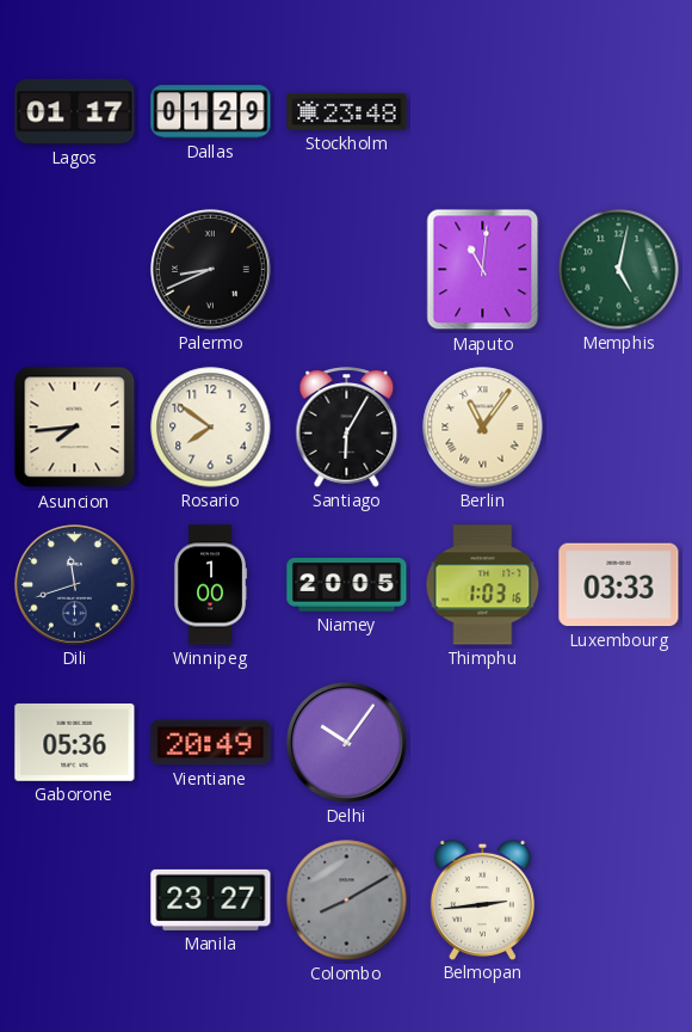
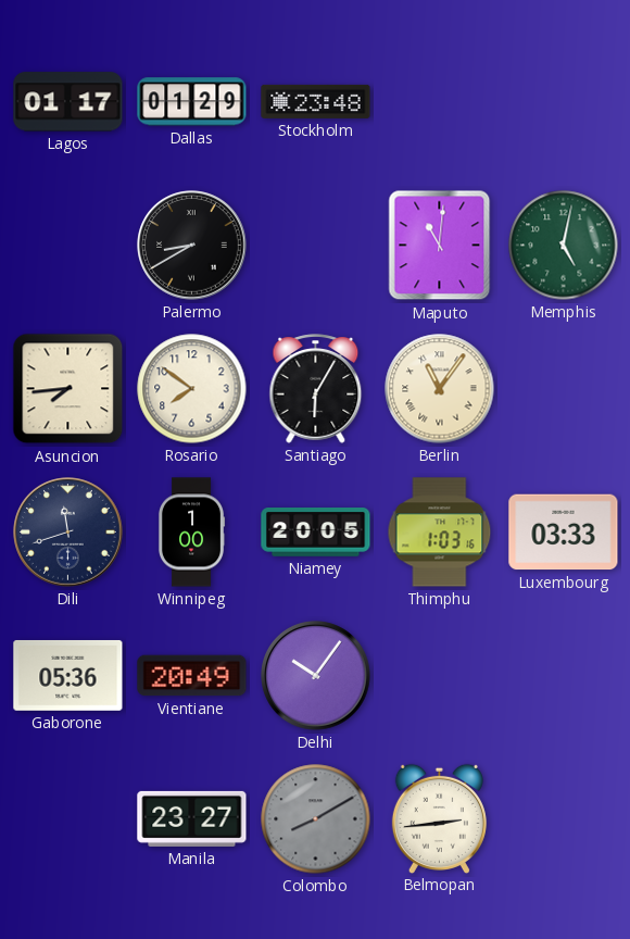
Palermo: 8:41 -> 8:40
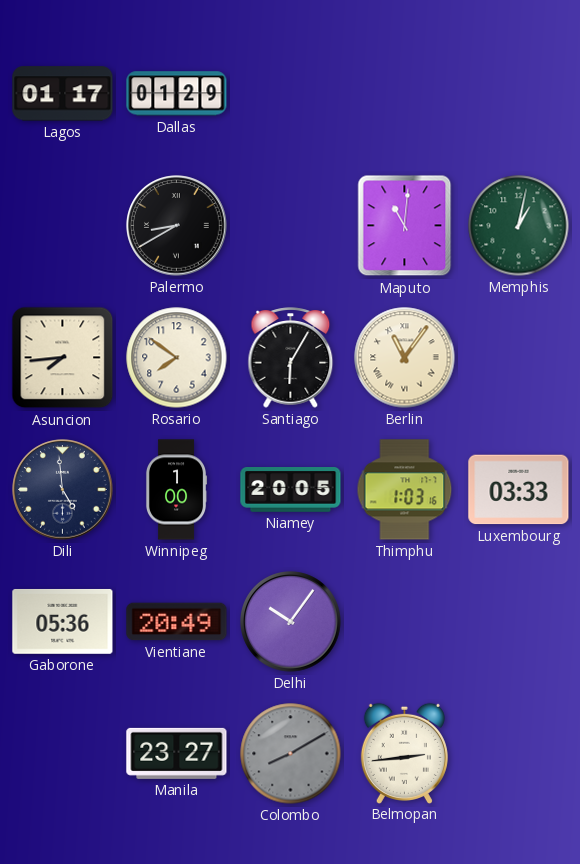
Stockholm: 23:48 -> none
Memphis: 5:02 -> 1:02
Dili: 11:42 -> 4:59
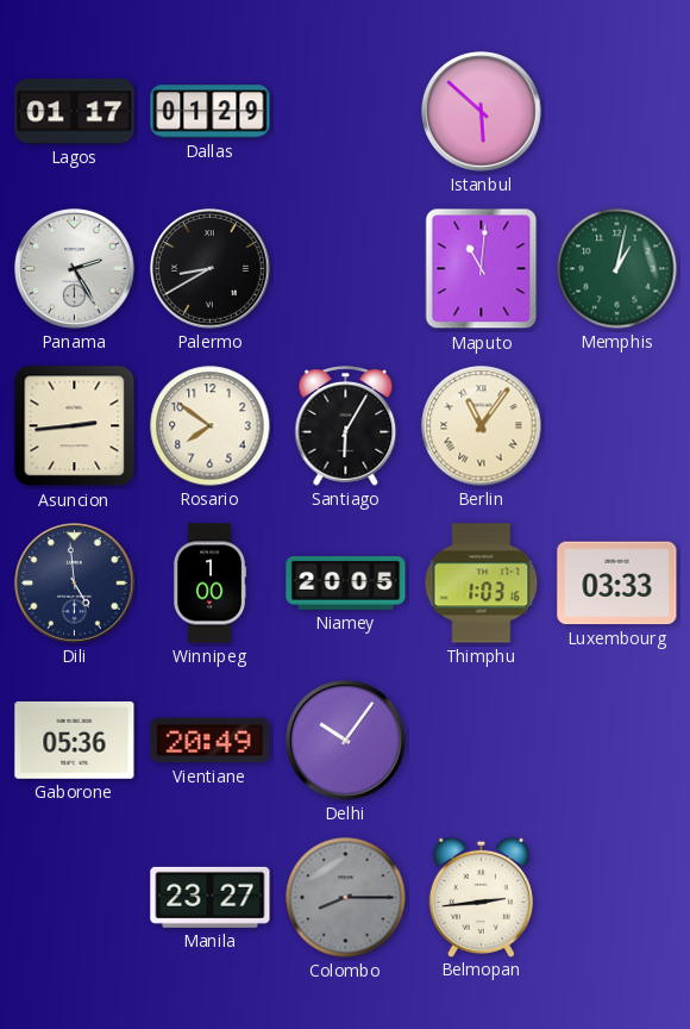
Istanbul: none -> 5:52
Panama: none -> 2:25
Asuncion: 7:44 -> 2:44
Colombo: 8:10 -> 8:15
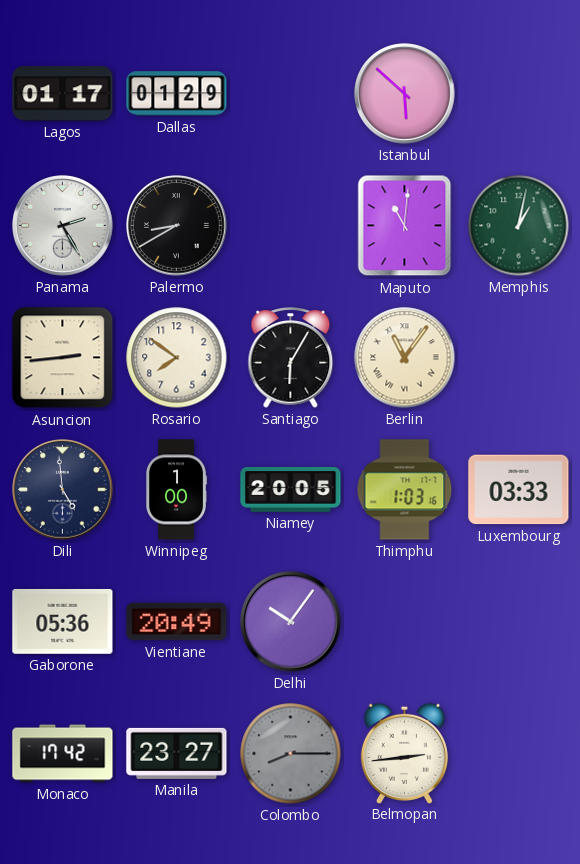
Monaco: none -> 17:42
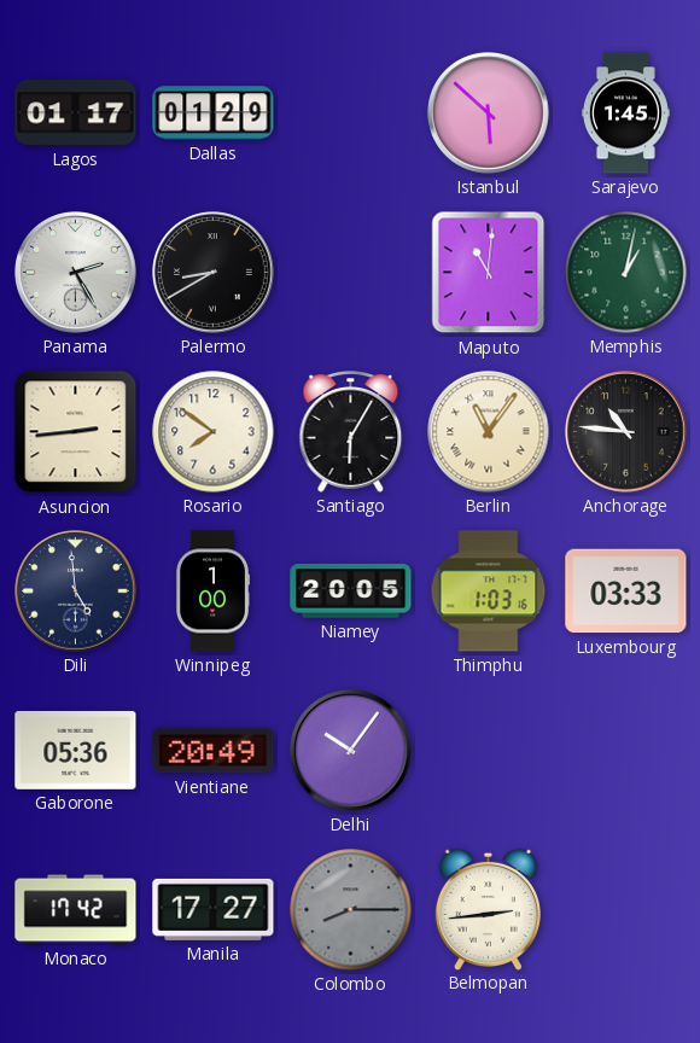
Sarajevo: none -> 1:45
Anchorage: none -> 10:46
Manila: 23:27 -> 17:27
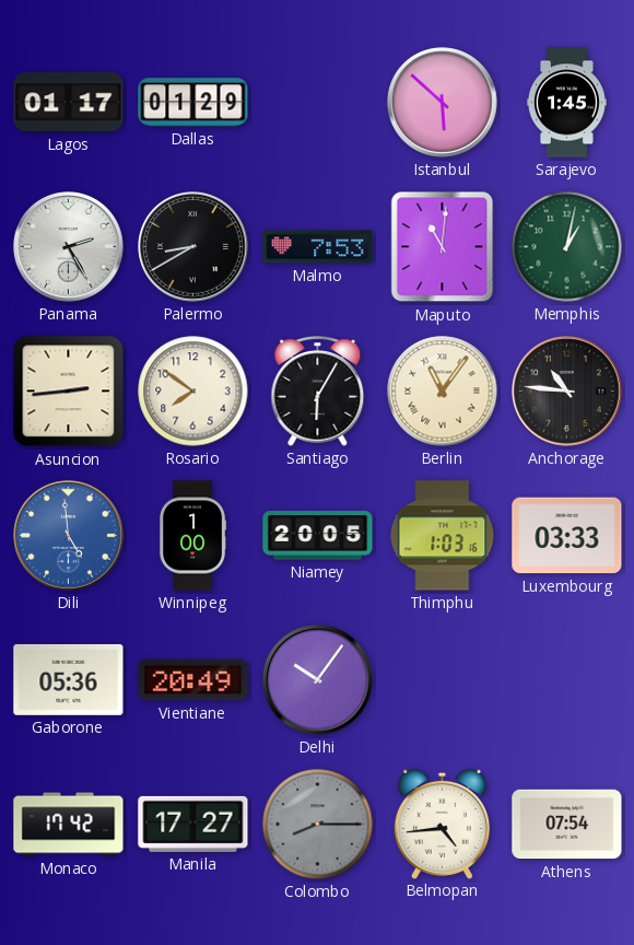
Malmo: none -> 7:53
Dili dial: navy -> blue
Belmopan: 2:44 -> 4:44
Athens: none -> 07:54
